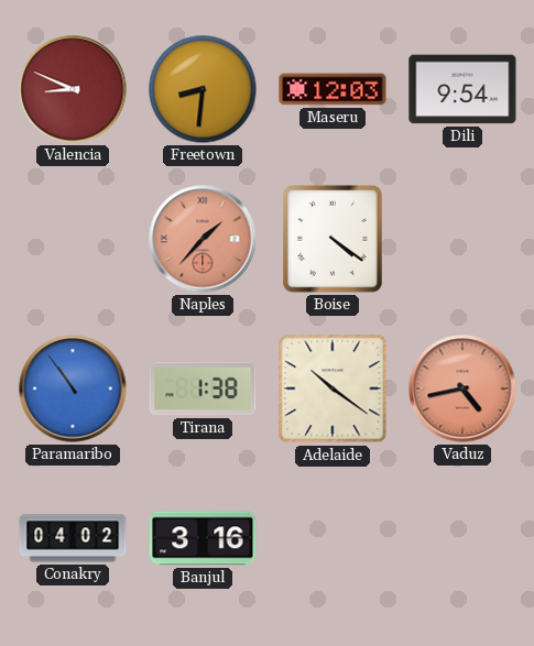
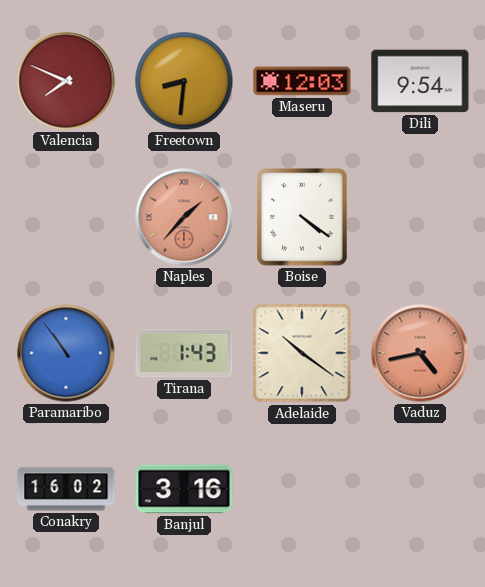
Valencia: 8:49 -> 7:49
Tirana: 1:38 -> 1:43
Conakry: 04:02 -> 16:02
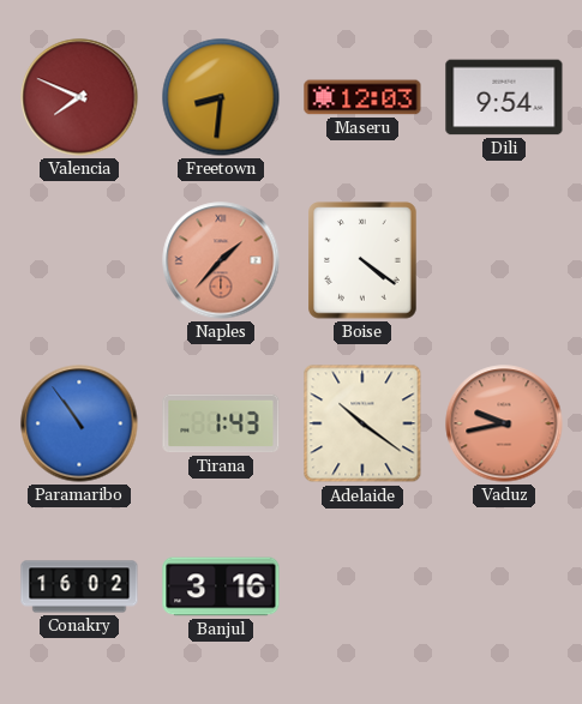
Vaduz: 4:43 -> 9:43
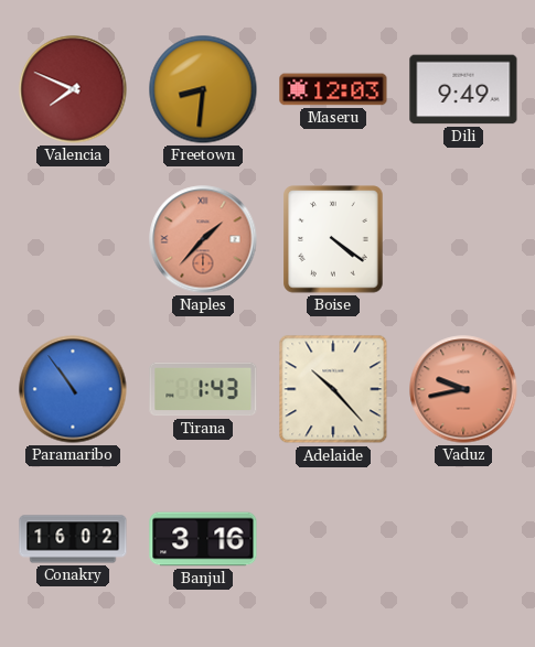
Dili: 9:54 -> 9:49
Adelaide: 10:21 -> 10:23
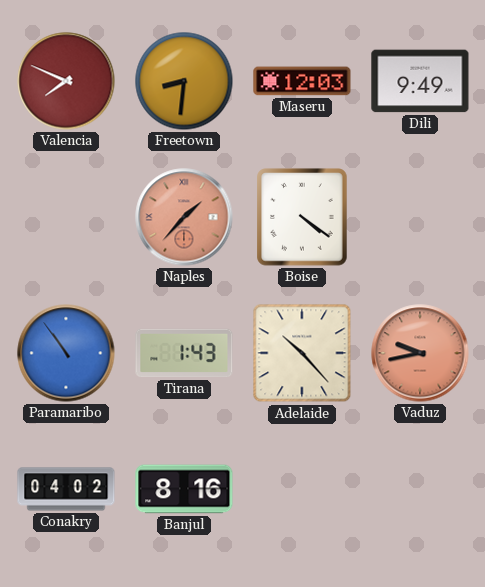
Conakry: 16:02 -> 04:02
Banjul: 3:16 -> 8:16
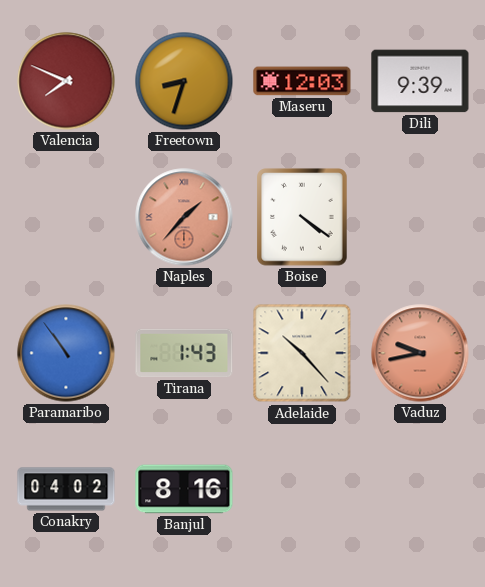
Freetown: 8:31 -> 8:33
Dili: 9:49 -> 9:39
